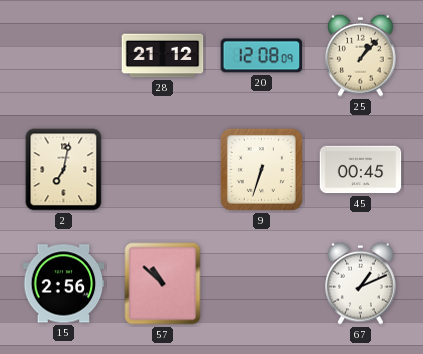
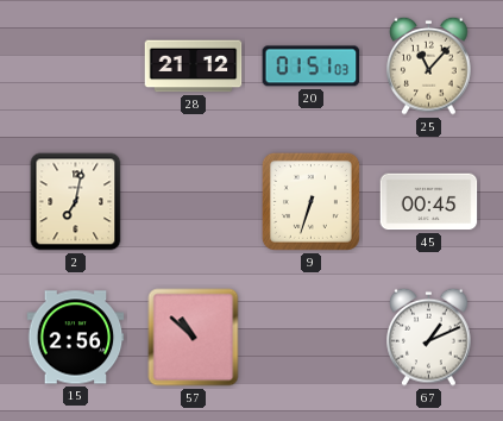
20: 12:08 -> 01:51
25: 1:07 -> 11:07
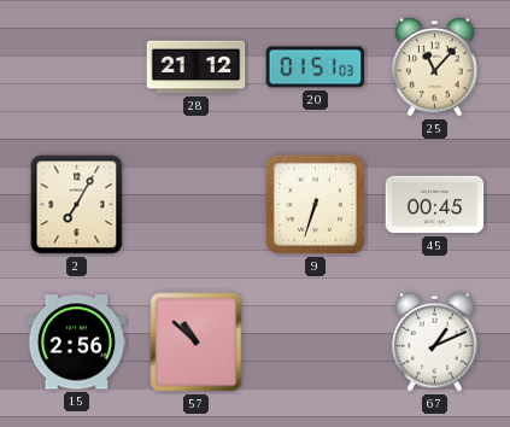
2: 7:02 -> 7:05
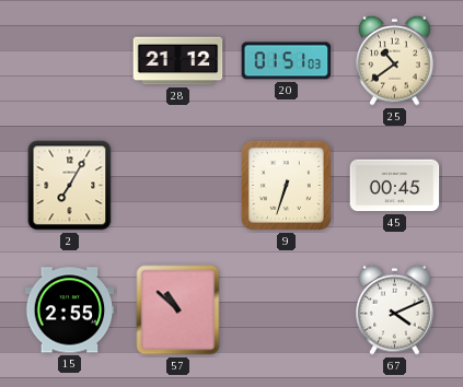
25: 11:07 -> 10:39
15: 2:56 -> 2:55
67: 1:11 -> 4:11
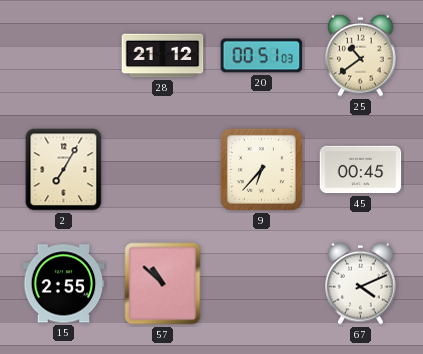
20: 01:51 -> 00:51
9: 6:33 -> 6:37
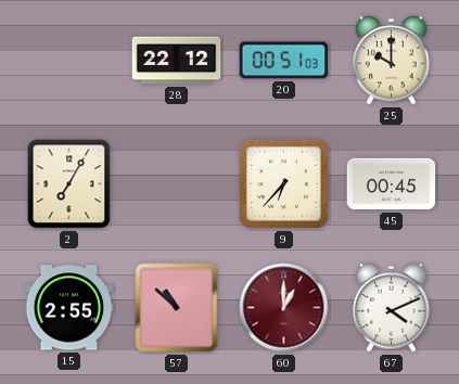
28: 21:12 -> 22:12
25: 10:39 -> 10:00
60: none -> 1:00
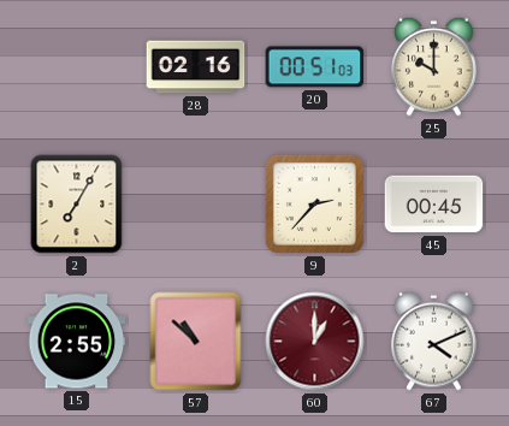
28: 22:12 -> 02:16
9: 6:37 -> 2:37
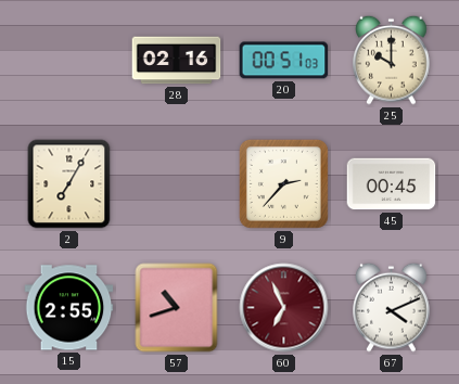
57: 10:52 -> 10:42
60: 1:00 -> 6:56
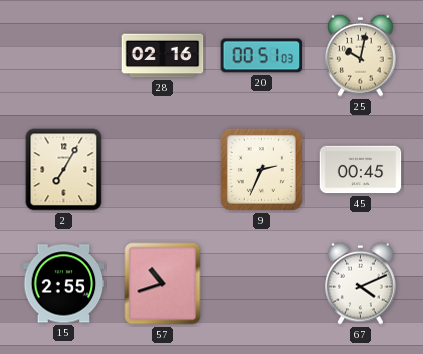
25: 10:00 -> 10:02
9: 2:37 -> 2:34
60: 6:56 -> none
